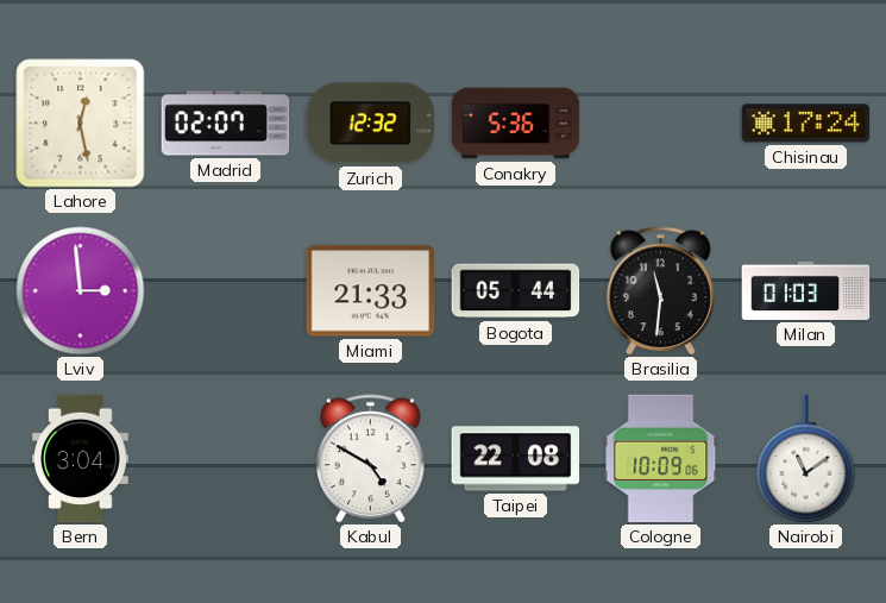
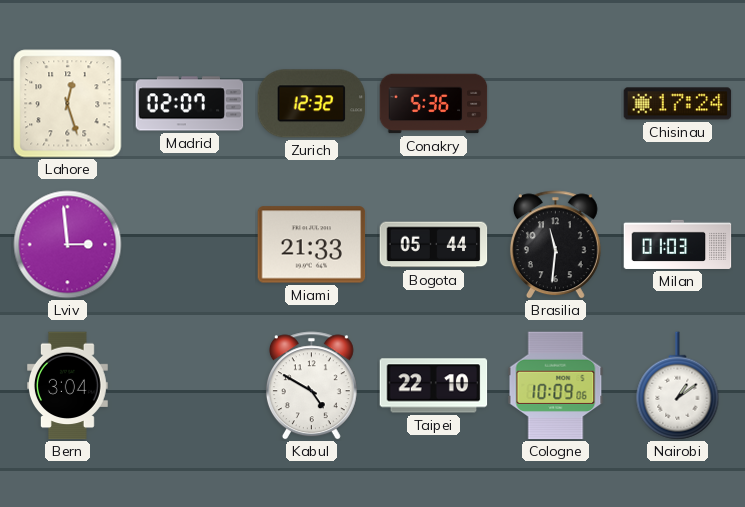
Lahore: 12:28 -> 12:27
Taipei: 22:08 -> 22:10
Nairobi: 11:09 -> 1:09
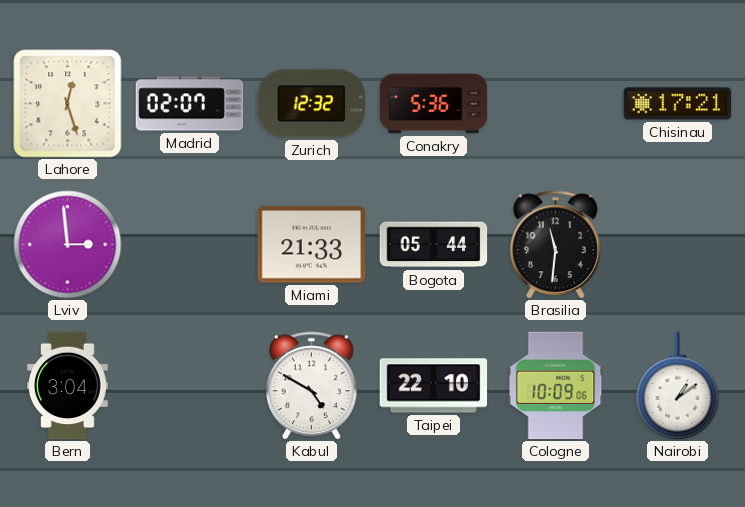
Chisinau: 17:24 -> 17:21
Milan: 01:03 -> none
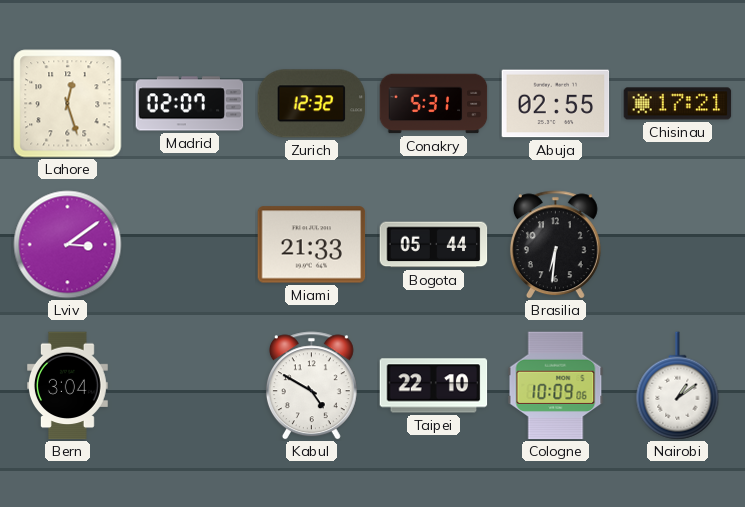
Conakry: 5:36 -> 5:31
Abuja: none -> 02:55
Lviv: 2:59 -> 3:09
Brasilia: 11:31 -> 6:31
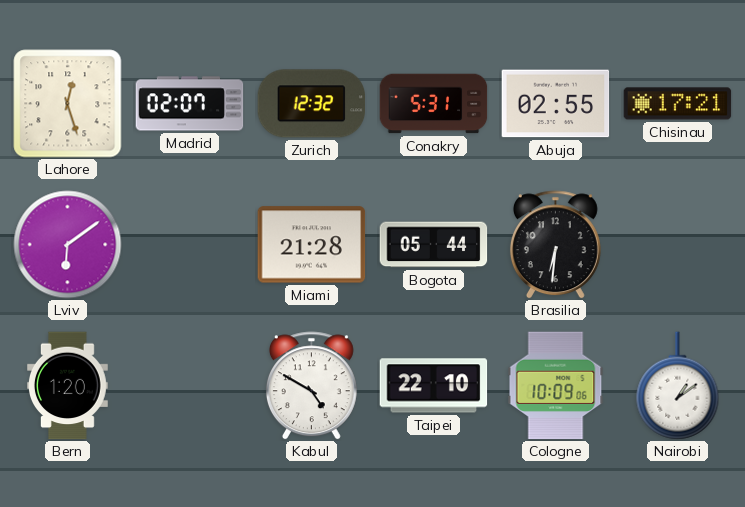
Lviv: 3:09 -> 6:09
Miami: 21:33 -> 21:28
Bern: 3:04 -> 1:20
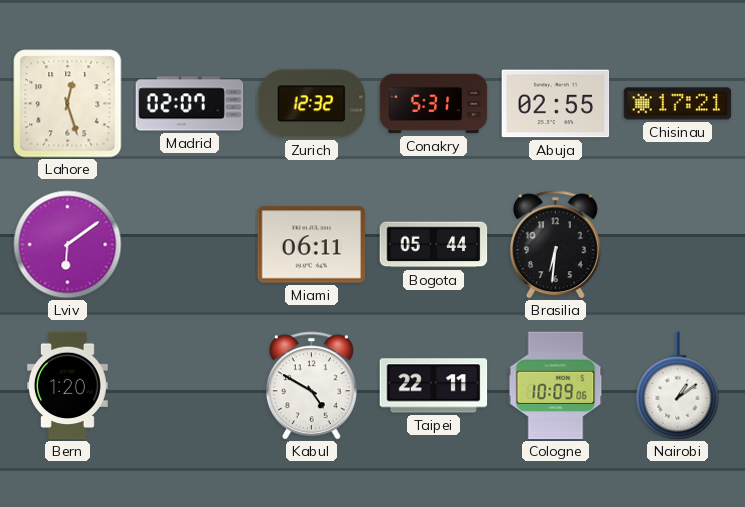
Miami: 21:28 -> 06:11
Taipei: 22:10 -> 22:11
